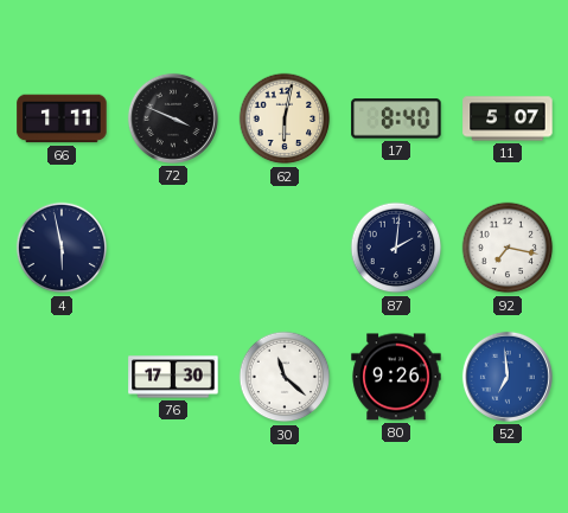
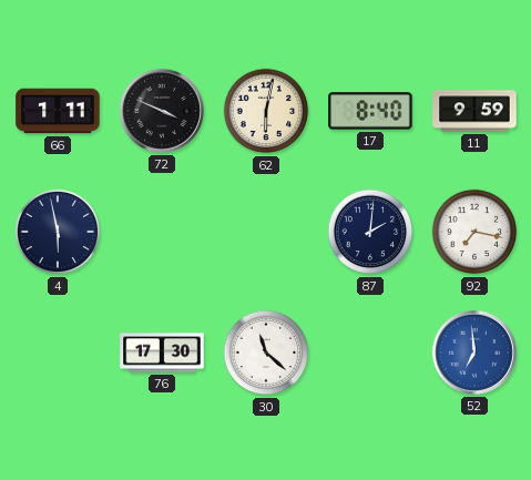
11: 5:07 -> 9:59
80: 9:26 -> none
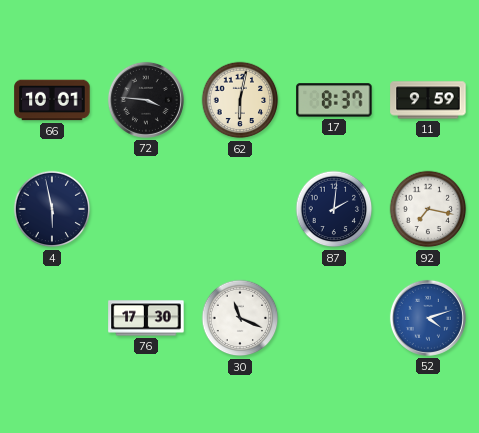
66: 1:11 -> 10:01
72: 3:49 -> 3:46
17: 8:40 -> 8:37
30: 11:22 -> 11:19
52: 6:59 -> 4:12
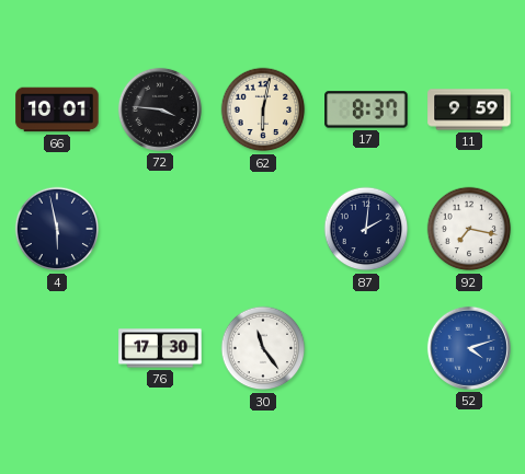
30: 11:19 -> 11:24
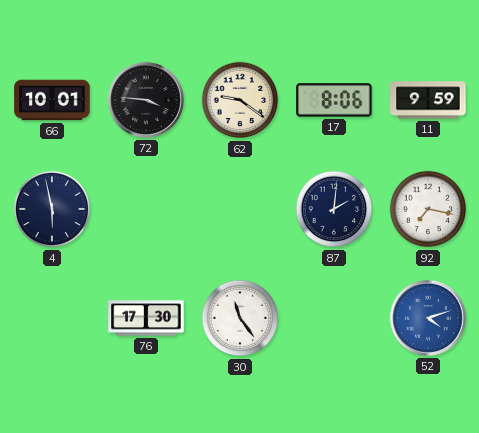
62: 6:02 -> 9:21
17: 8:37 -> 8:06
